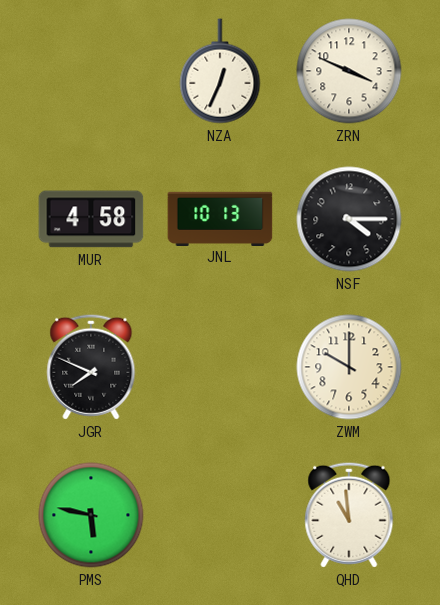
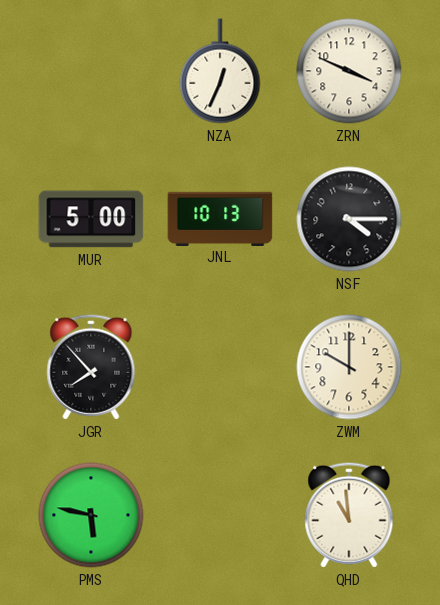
MUR: 4:58 -> 5:00
JGR: 7:49 -> 7:53
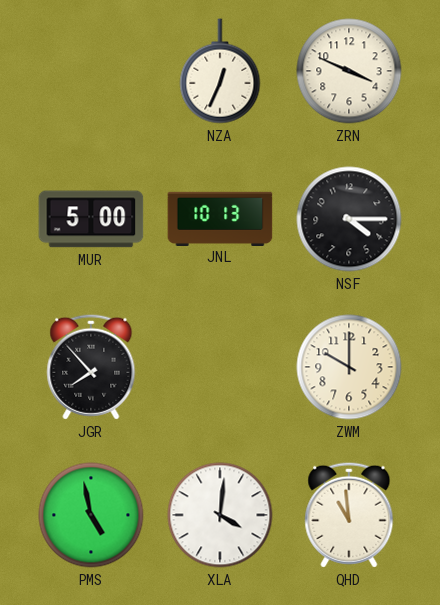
PMS: 5:47 -> 4:58
XLA: none -> 4:01
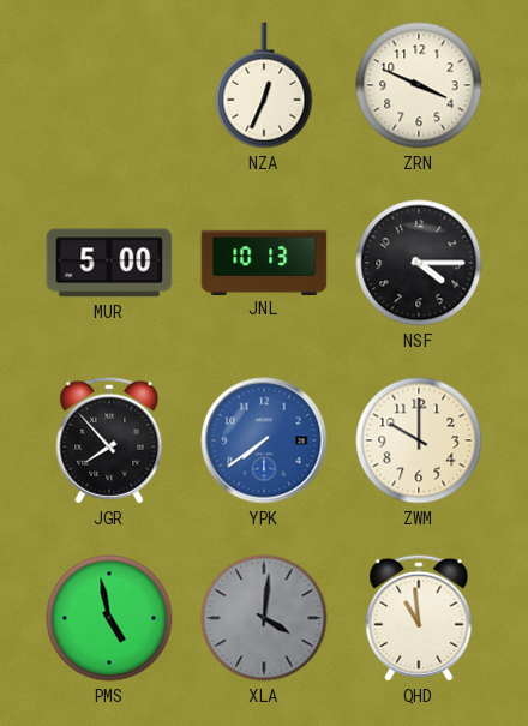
YPK: none -> 7:39
XLA dial: white -> grey
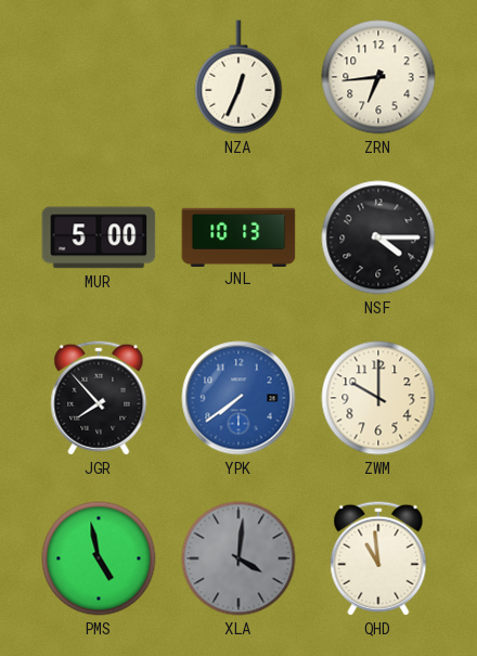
ZRN: 3:49 -> 6:44
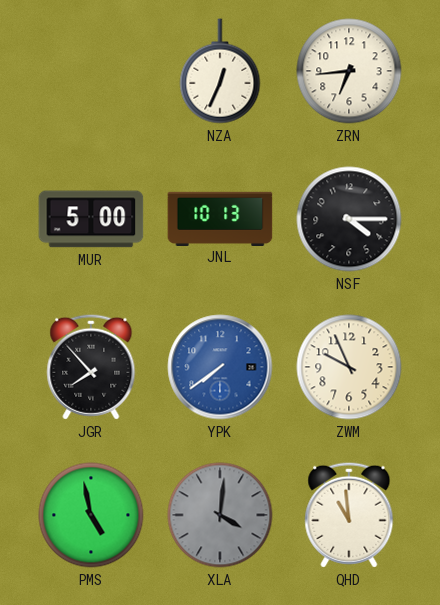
ZWM: 10:00 -> 9:56
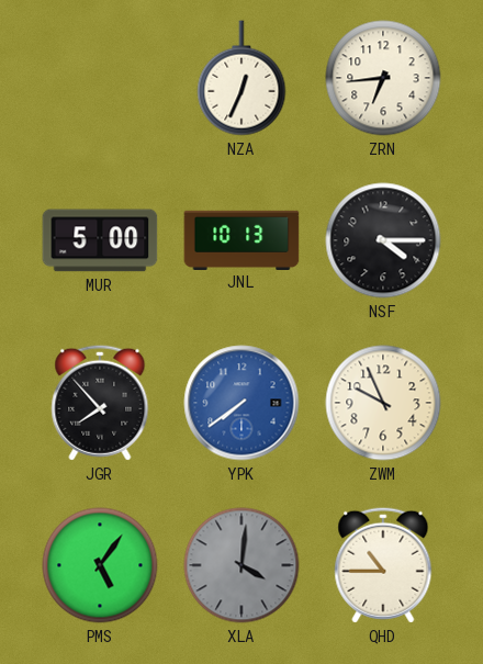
PMS: 4:58 -> 5:06
QHD: 10:59 -> 10:45
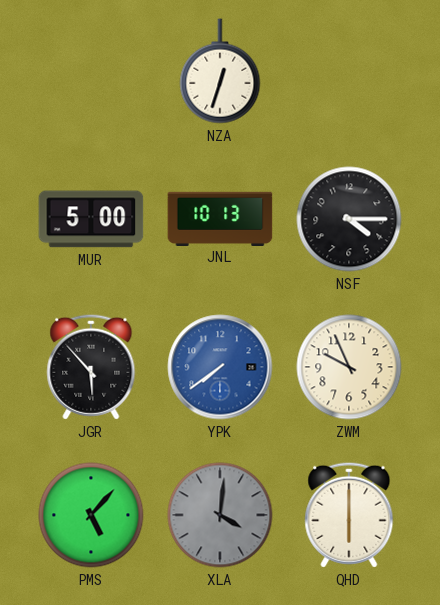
NZA: 12:34 -> 12:33
ZRN: 6:44 -> none
JGR: 7:53 -> 5:53
PMS: 5:06 -> 5:07
QHD: 10:45 -> 6:00
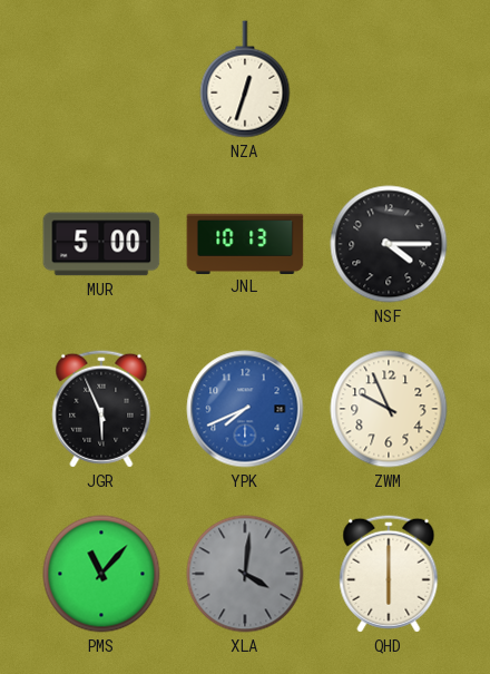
JGR: 5:53 -> 5:56
YPK: 7:39 -> 7:41
PMS: 5:07 -> 11:07
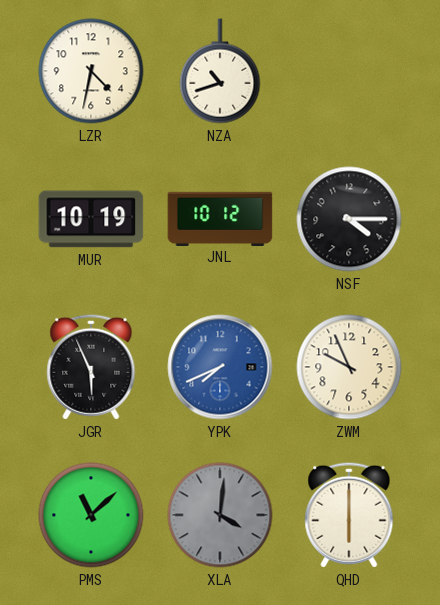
LZR: none -> 4:32
NZA: 12:33 -> 10:42
MUR: 5:00 -> 10:19
JNL: 10:13 -> 10:12
PMS: 11:07 -> 11:08
